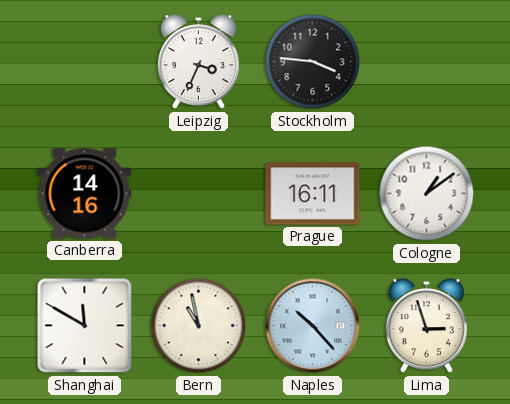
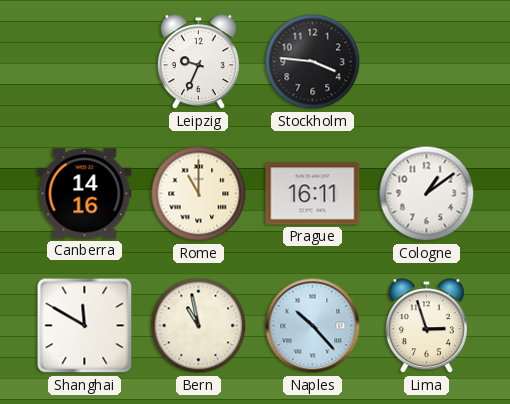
Leipzig: 3:34 -> 9:34
Rome: none -> 11:00
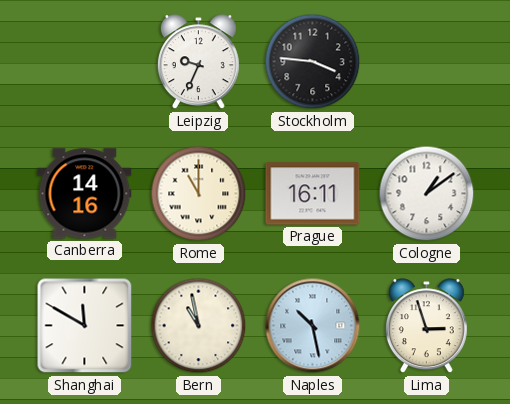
Naples: 10:23 -> 10:28
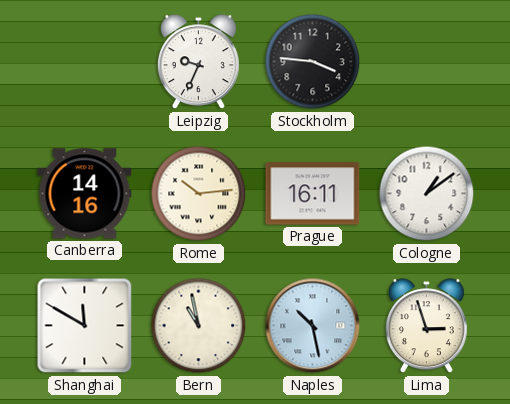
Rome: 11:00 -> 10:14
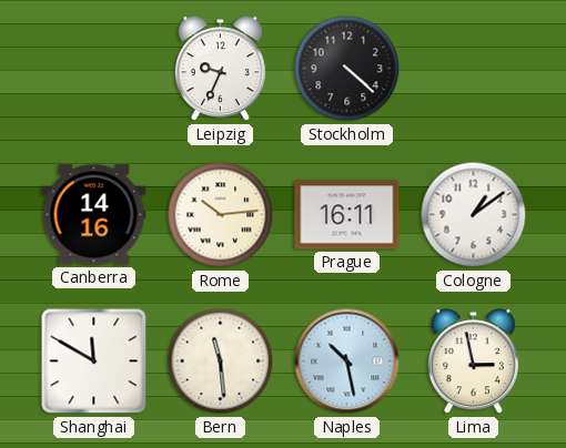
Stockholm: 3:46 -> 4:22
Bern: 10:58 -> 11:29
Lima: 2:57 -> 2:58
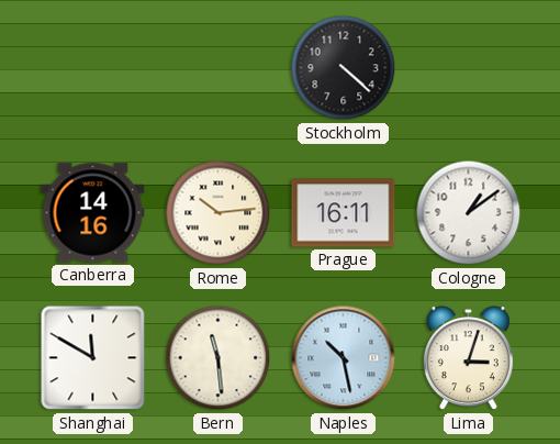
Leipzig: 9:34 -> none
Lima: 2:58 -> 3:03
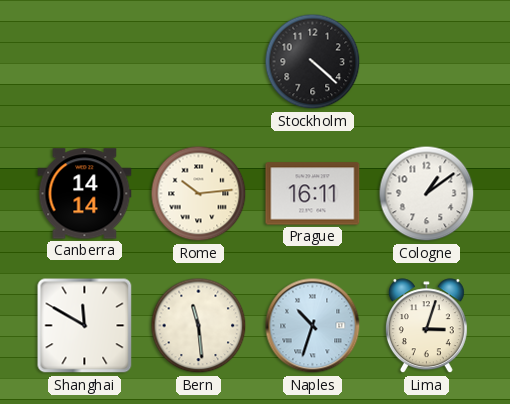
Canberra: 14:16 -> 14:14
Naples: 10:28 -> 10:33
